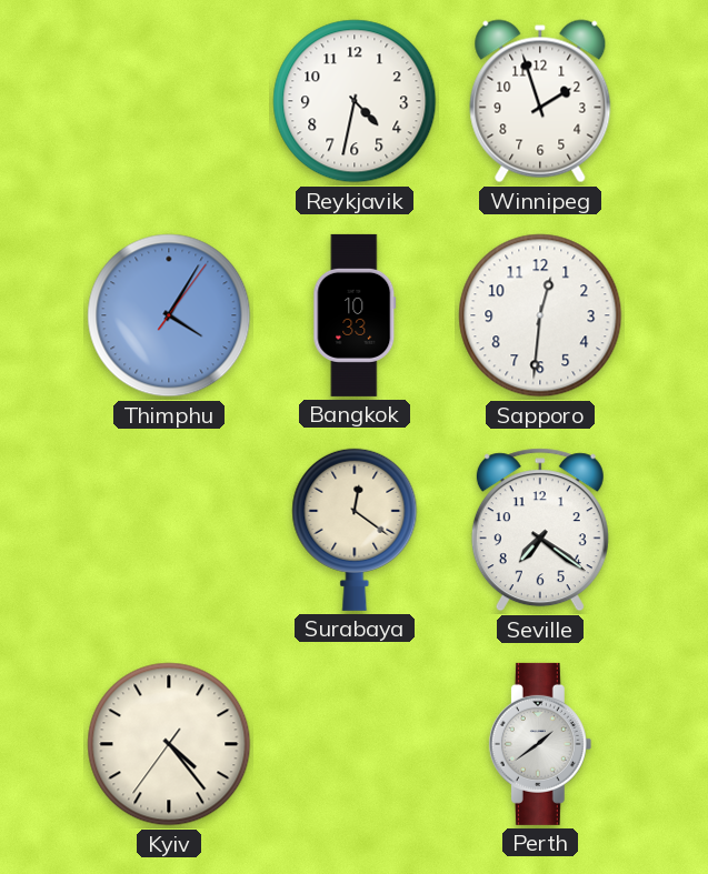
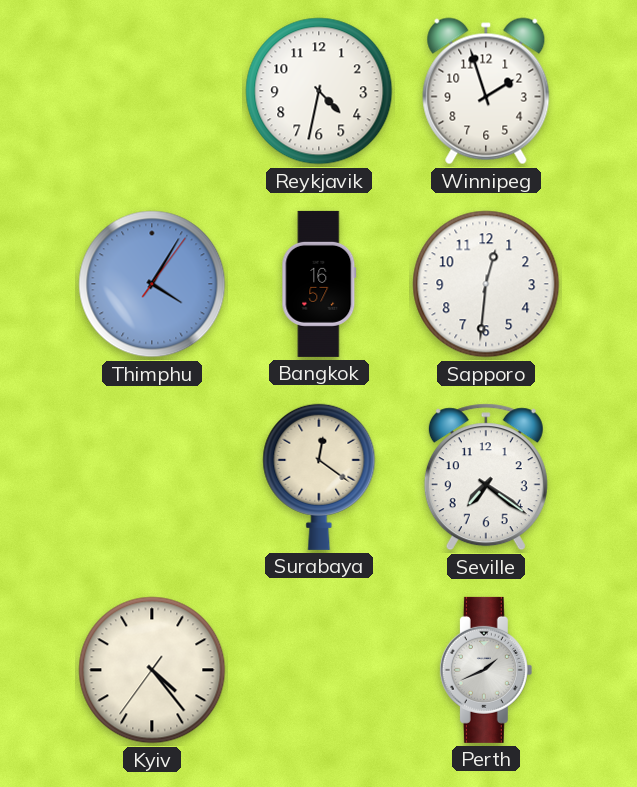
Bangkok: 10:33 -> 16:57
Perth: 1:39 -> 1:41
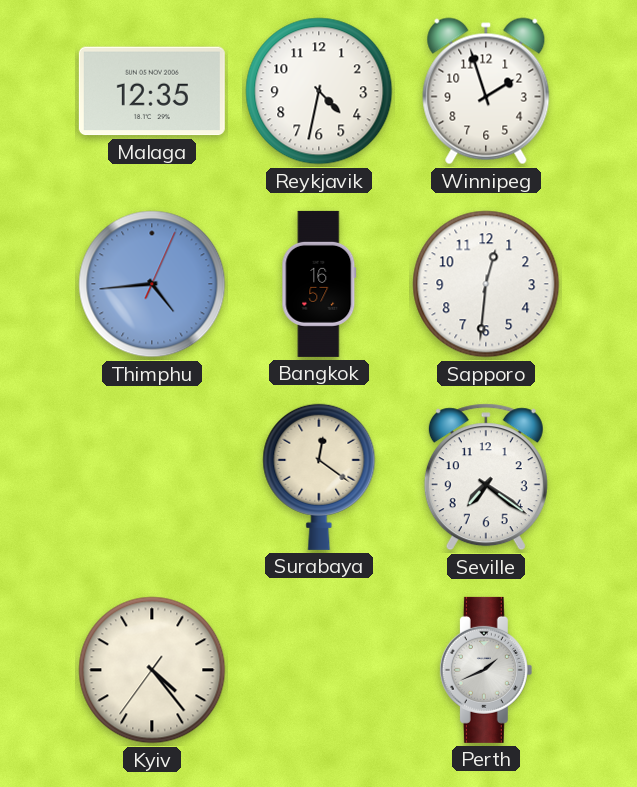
Malaga: none -> 12:35
Thimphu: 4:05 -> 4:44
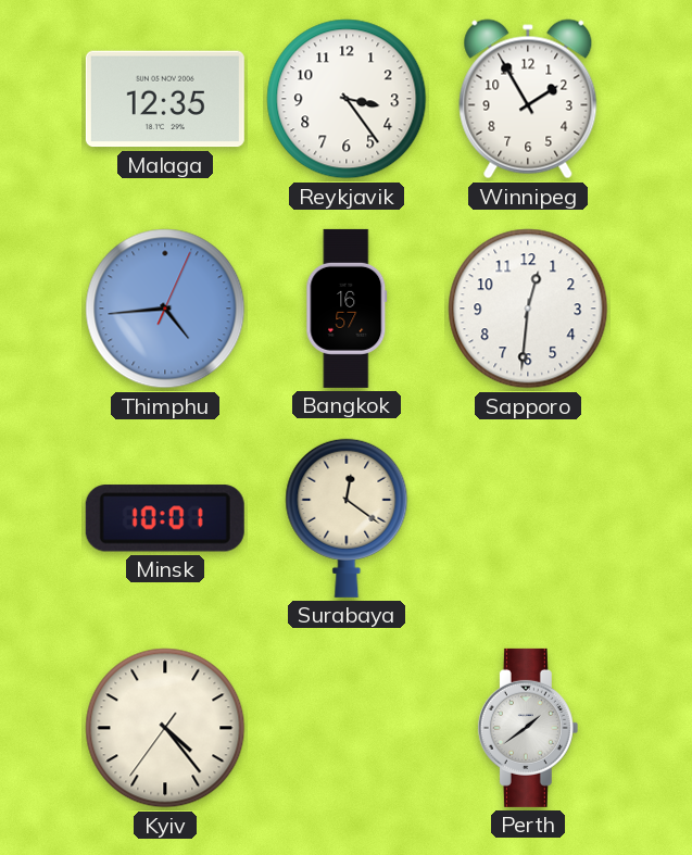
Reykjavik: 4:32 -> 3:24
Winnipeg: 1:57 -> 1:55
Minsk: none -> 10:01
Seville: 7:21 -> none
Perth: 1:41 -> 1:39
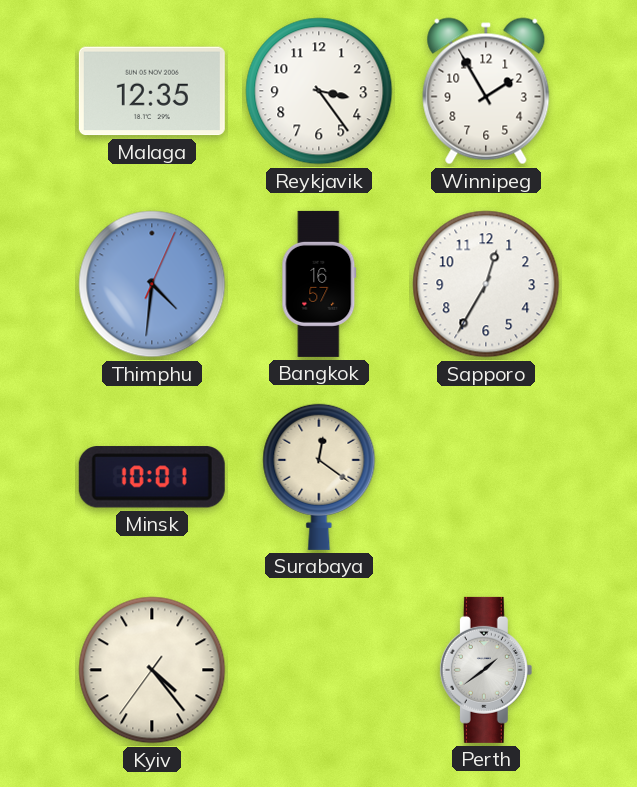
Thimphu: 4:44 -> 4:31
Sapporo: 12:31 -> 12:35
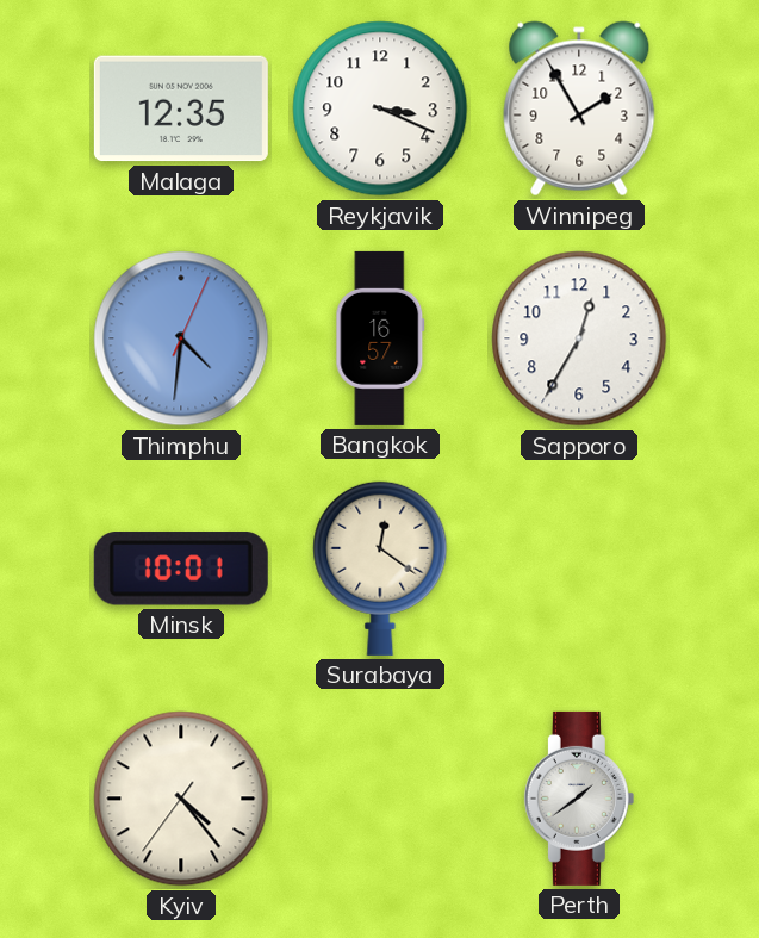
Reykjavik: 3:24 -> 3:19
